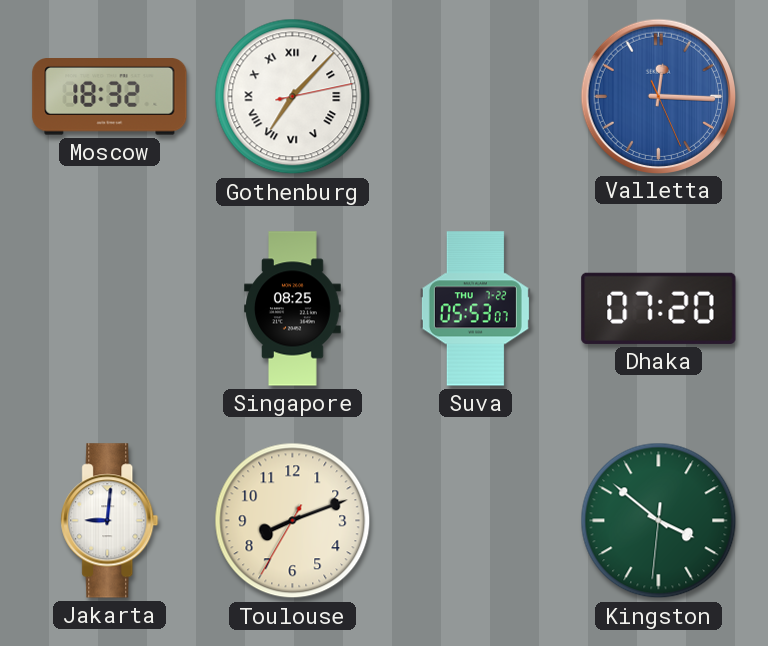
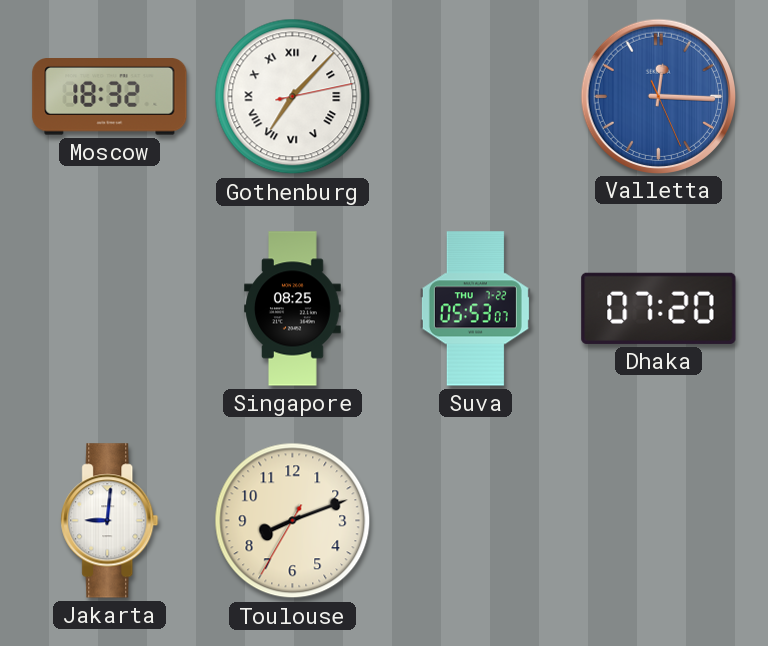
Kingston: 3:51 -> none
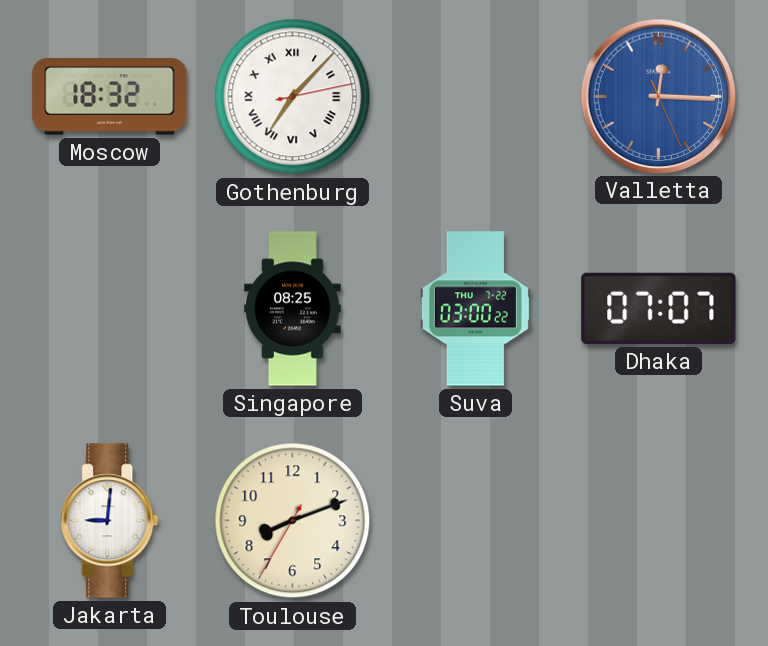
Suva: 05:53 -> 03:00
Dhaka: 07:20 -> 07:07
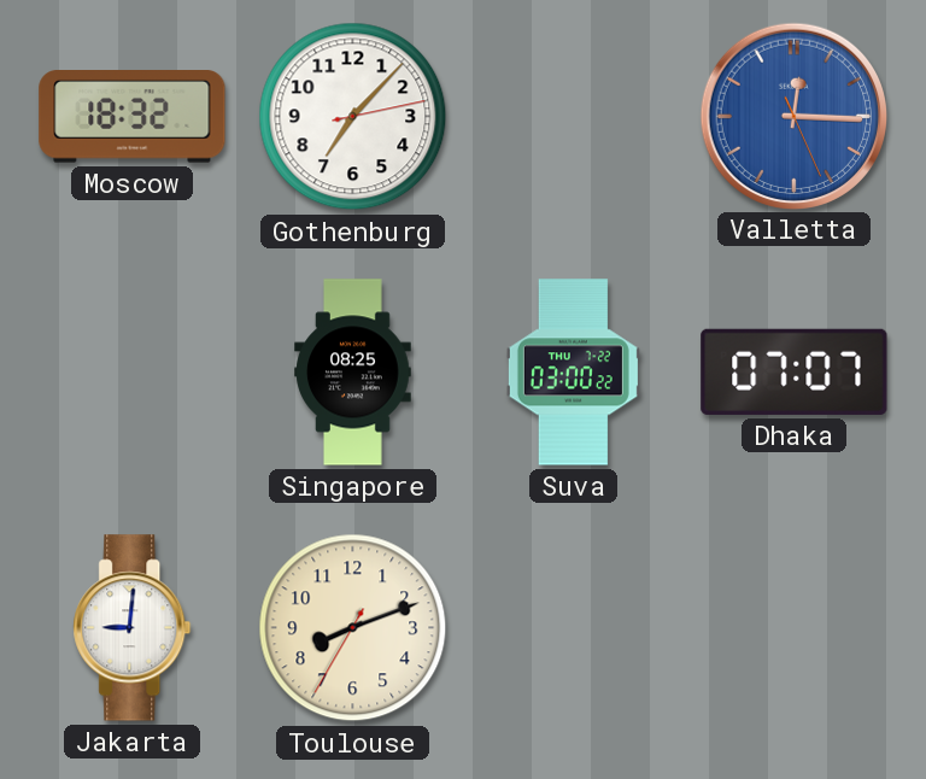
Gothenburg numerals: Roman -> Arabic
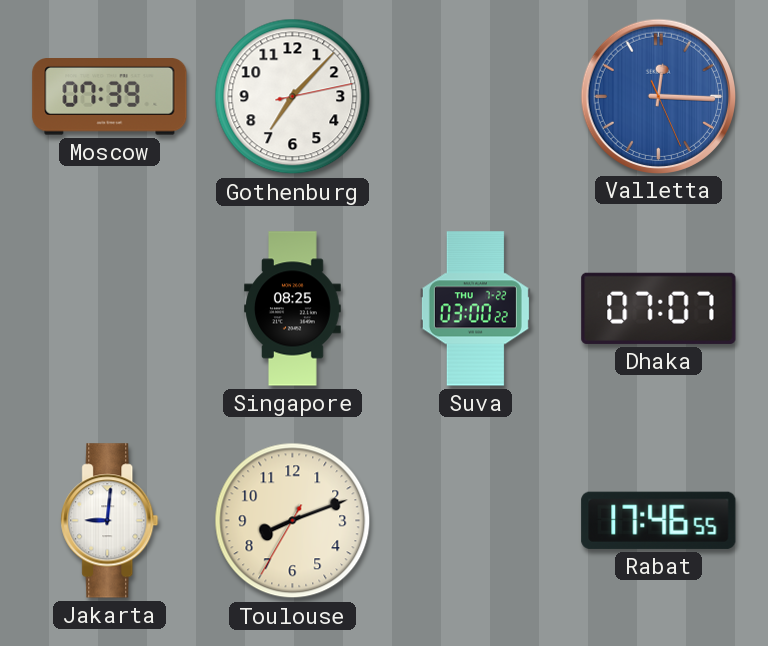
Moscow: 18:32 -> 07:39
Rabat: none -> 17:46
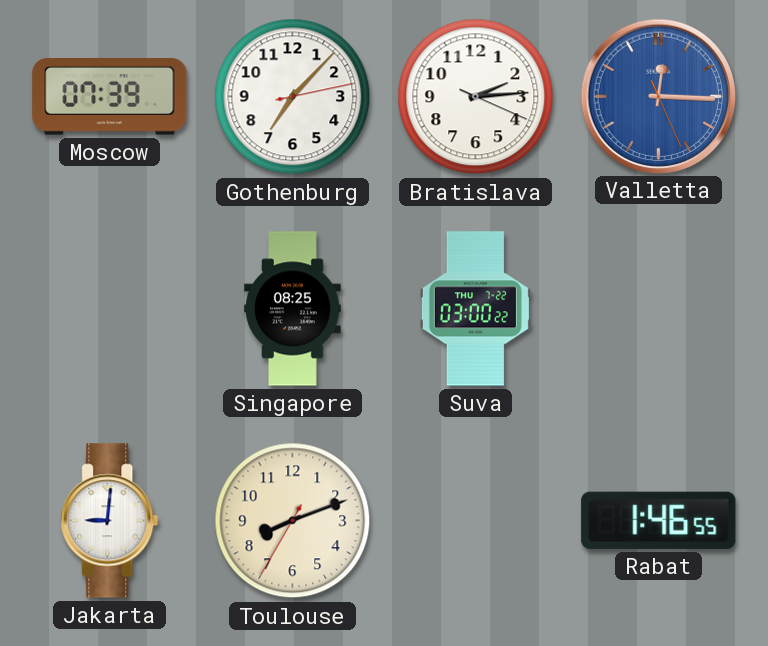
Bratislava: none -> 2:14
Dhaka: 07:07 -> none
Rabat: 17:46 -> 1:46
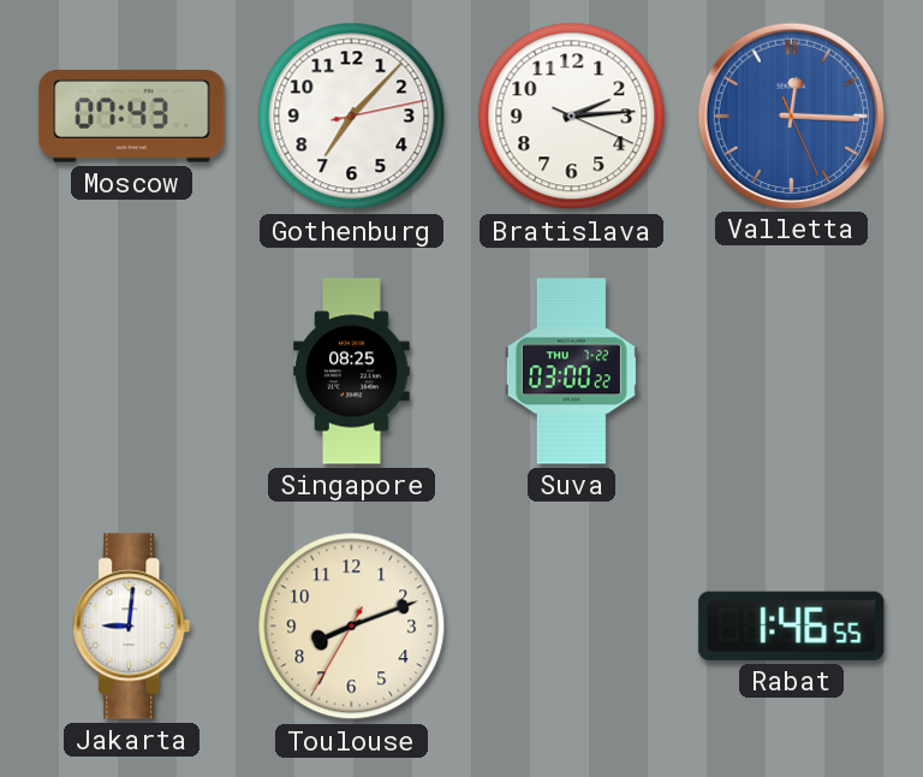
Moscow: 07:39 -> 07:43
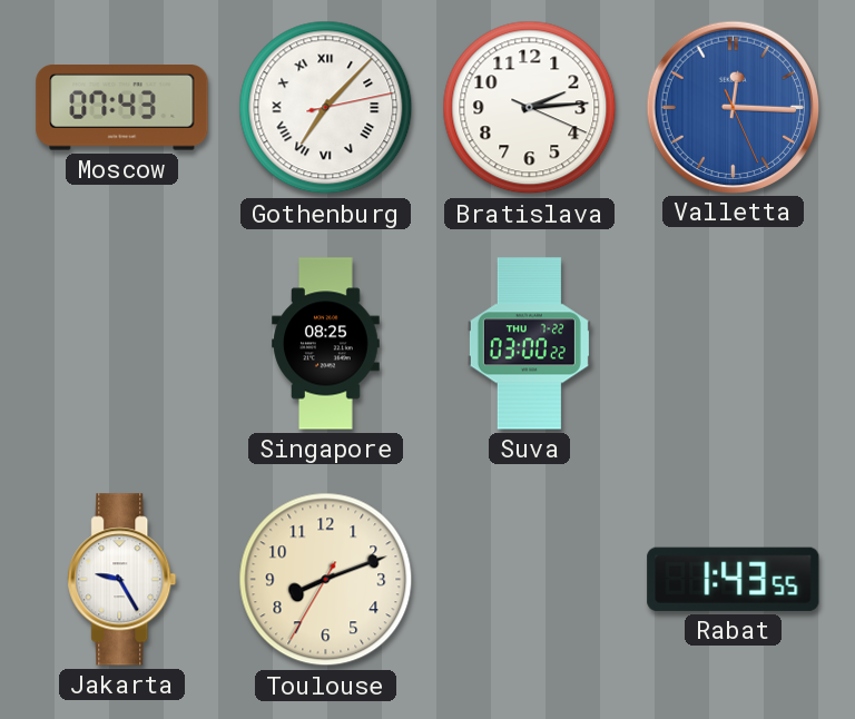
Gothenburg numerals: Arabic -> Roman
Jakarta: 9:01 -> 9:25
Rabat: 1:46 -> 1:43
